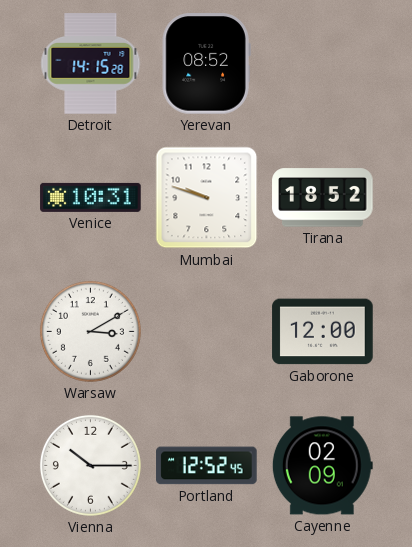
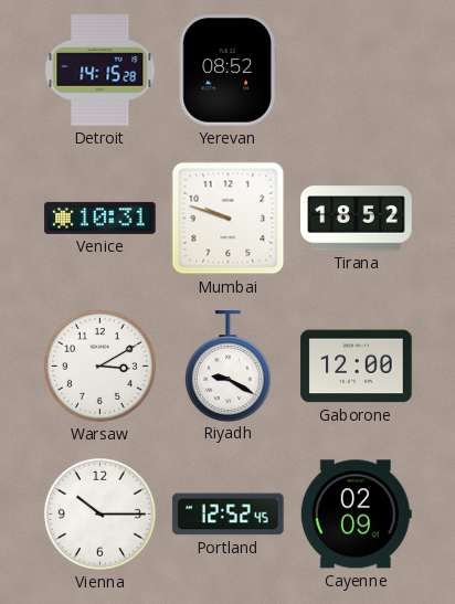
Riyadh: none -> 9:20
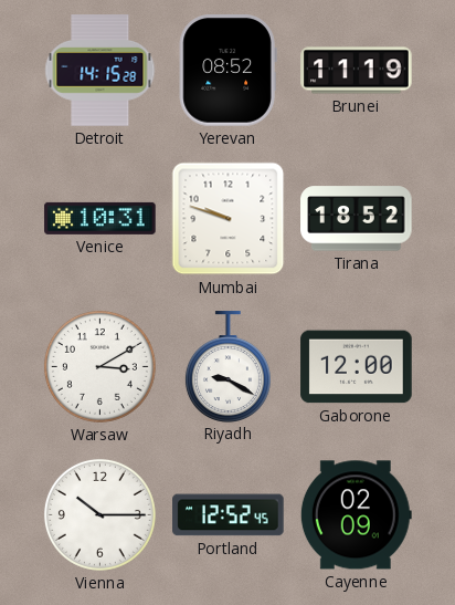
Brunei: none -> 11:19
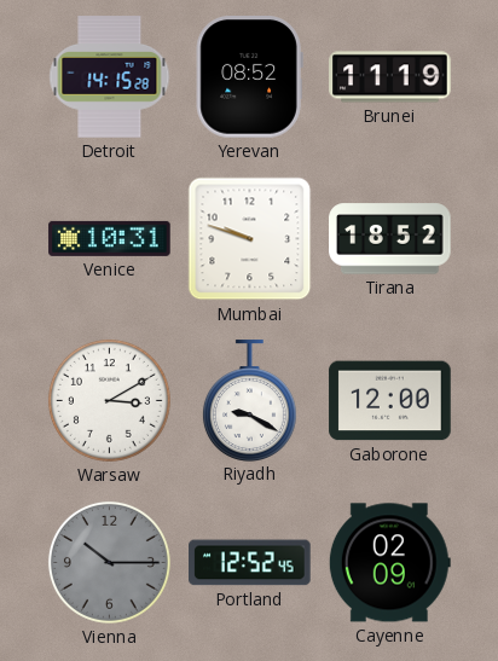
Vienna dial: white -> grey
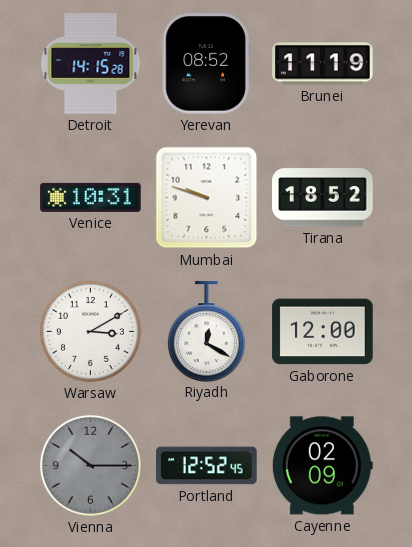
Riyadh: 9:20 -> 12:20
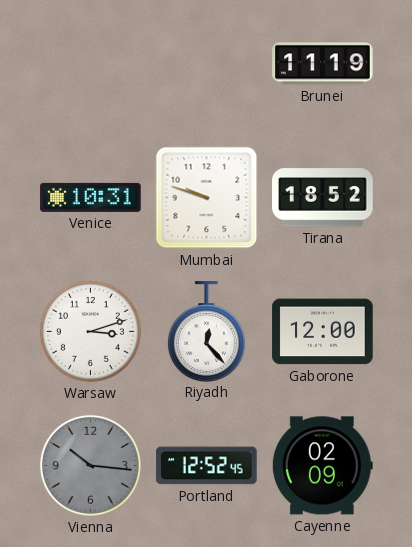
Detroit: 14:15 -> none
Yerevan: 08:52 -> none
Warsaw: 3:10 -> 3:12
Riyadh: 12:20 -> 12:23
Vienna: 10:15 -> 10:16
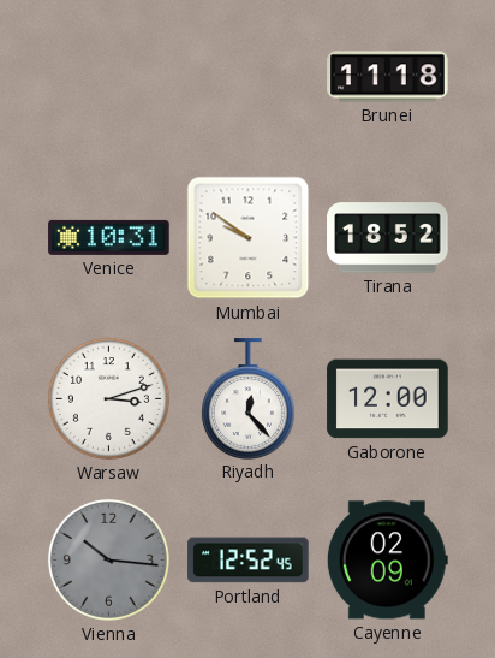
Brunei: 11:19 -> 11:18
Mumbai: 9:48 -> 9:51
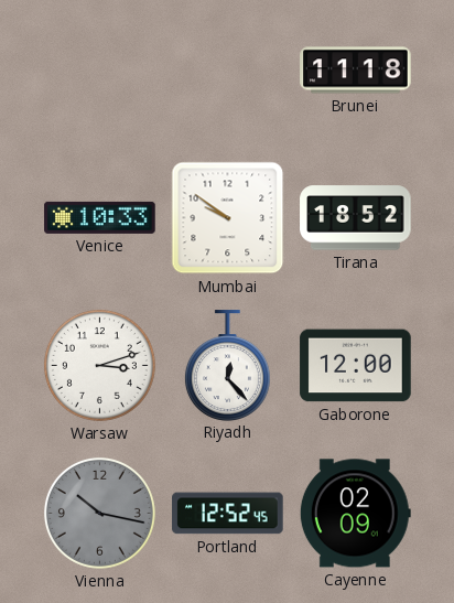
Venice: 10:31 -> 10:33
Vienna: 10:16 -> 10:17
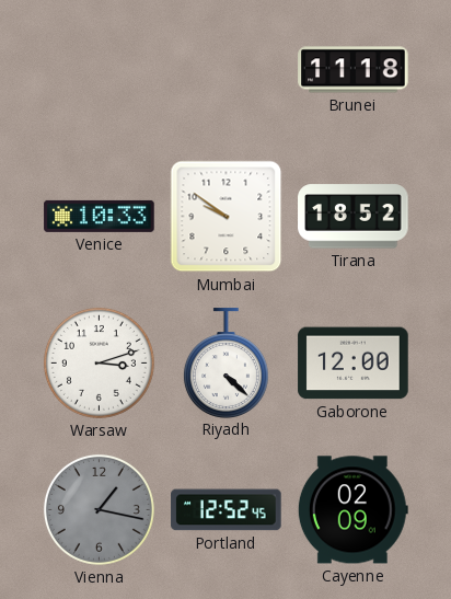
Riyadh: 12:23 -> 4:22
Vienna: 10:17 -> 1:17
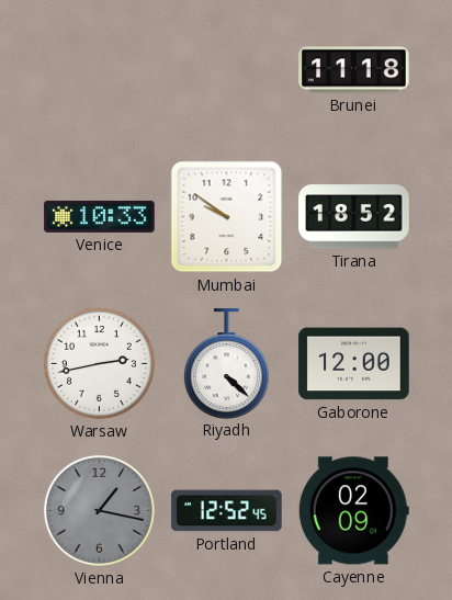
Warsaw: 3:12 -> 2:43
